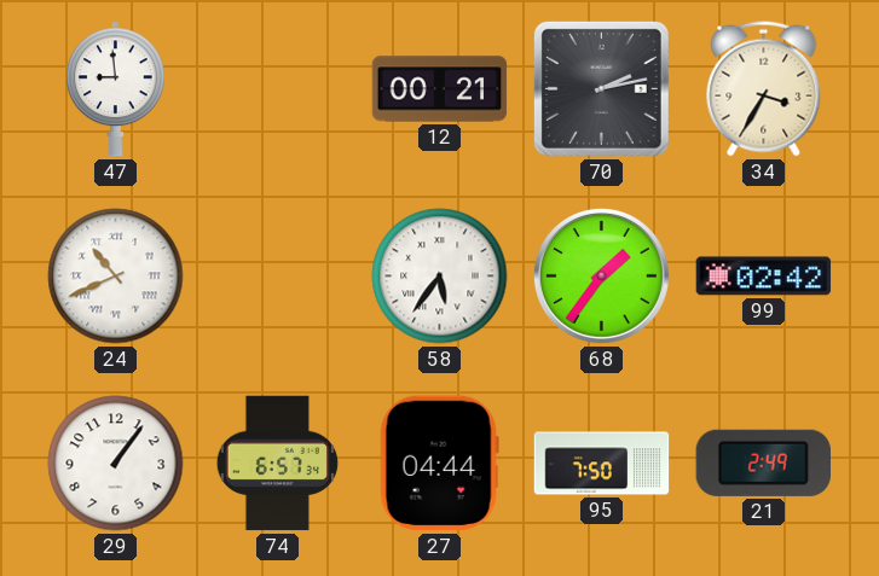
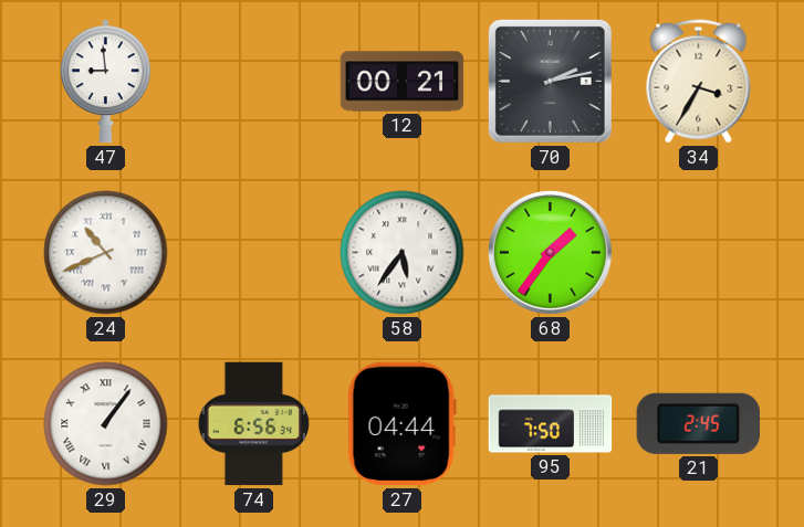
99: 02:42 -> none
29 numerals: Arabic -> Roman
74: 6:57 -> 6:56
21: 2:49 -> 2:45
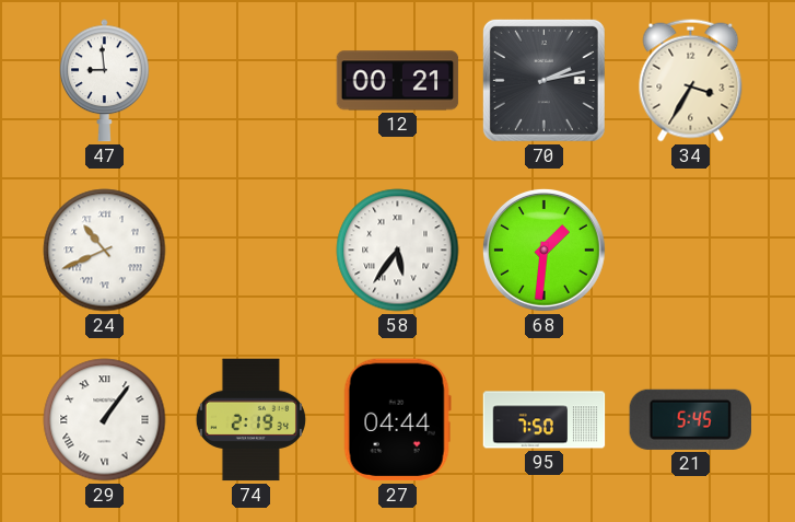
68: 1:36 -> 1:31
74: 6:56 -> 2:19
21: 2:45 -> 5:45
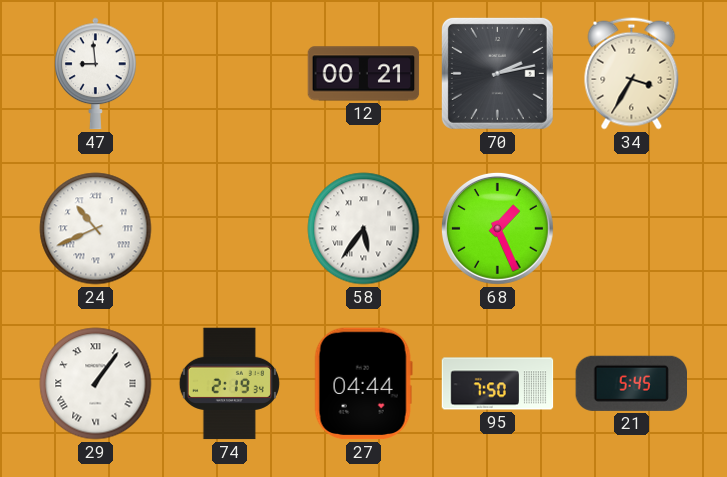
68: 1:31 -> 1:26
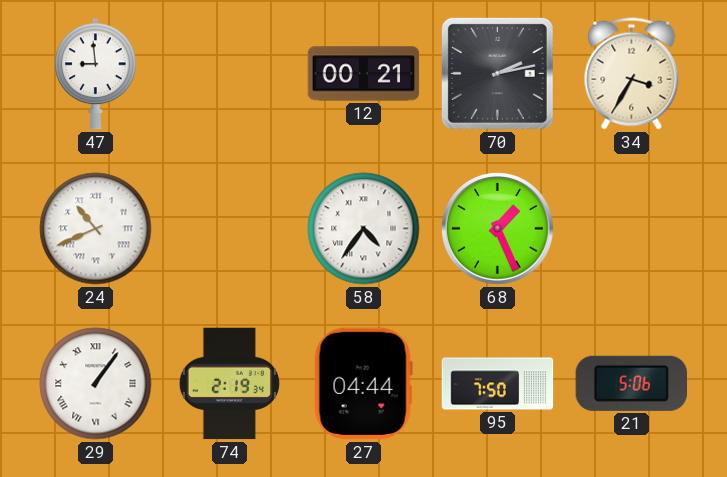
58: 5:36 -> 4:36
21: 5:45 -> 5:06
